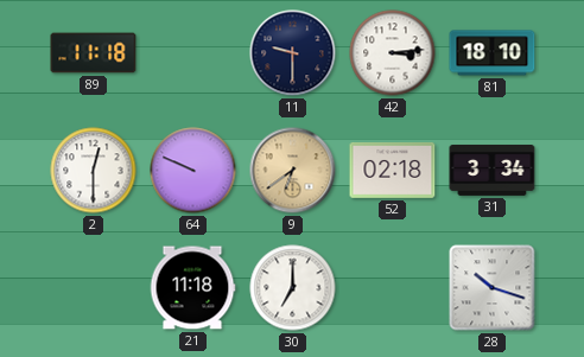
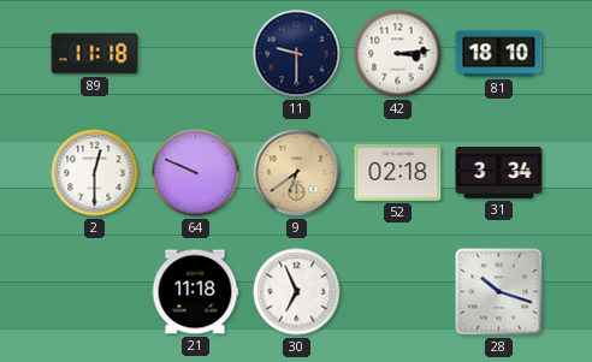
30: 7:00 -> 6:56
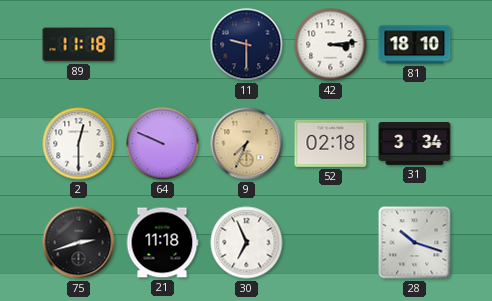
9: 6:39 -> 7:34
75: none -> 2:42
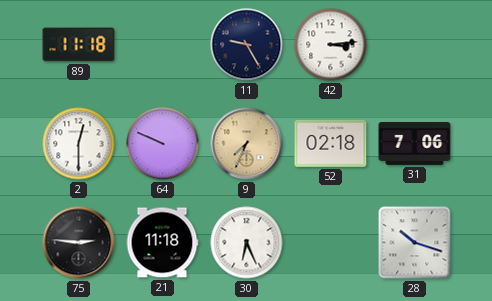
11: 9:30 -> 9:25
81: 18:10 -> none
31: 3:34 -> 7:06
75: 2:42 -> 2:46
30: 6:56 -> 6:26
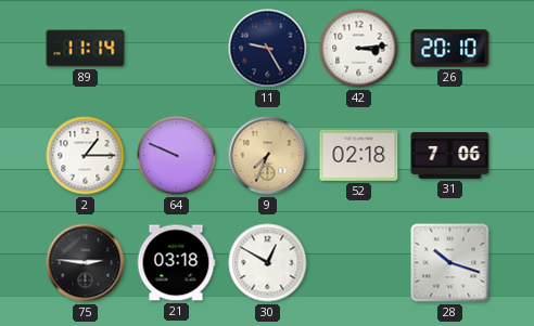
89: 11:18 -> 11:14
26: none -> 20:10
2: 12:30 -> 1:15
21: 11:18 -> 03:18
30: 6:26 -> 12:50
